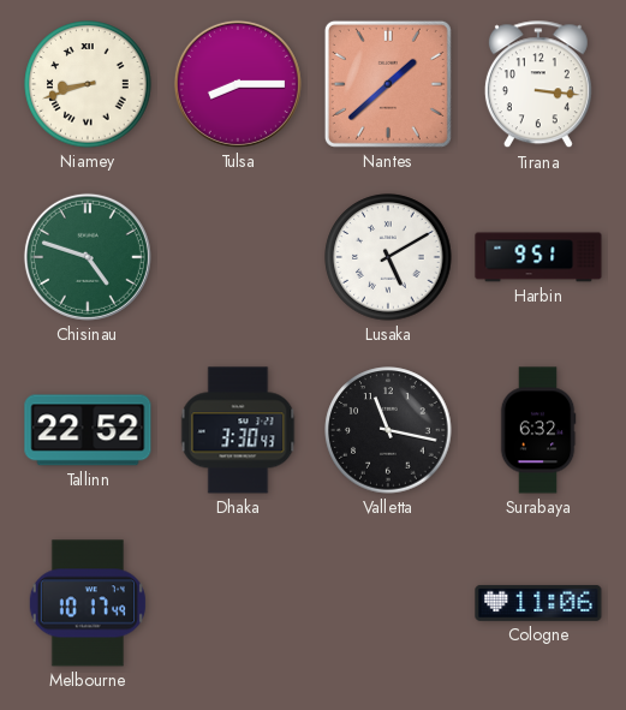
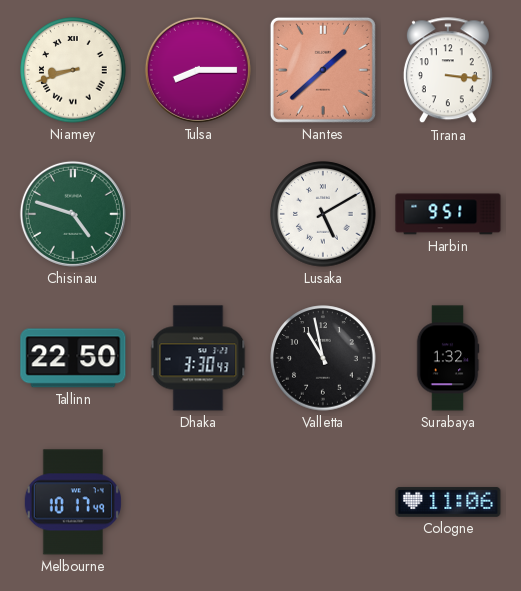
Tallinn: 22:52 -> 22:50
Valletta: 11:17 -> 10:58
Surabaya: 6:32 -> 1:32
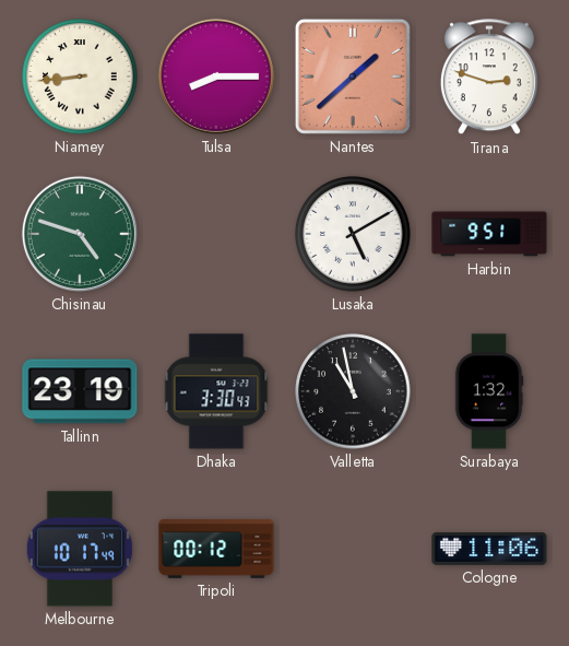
Niamey: 8:42 -> 8:44
Tirana: 3:16 -> 2:48
Tallinn: 22:50 -> 23:19
Tripoli: none -> 00:12
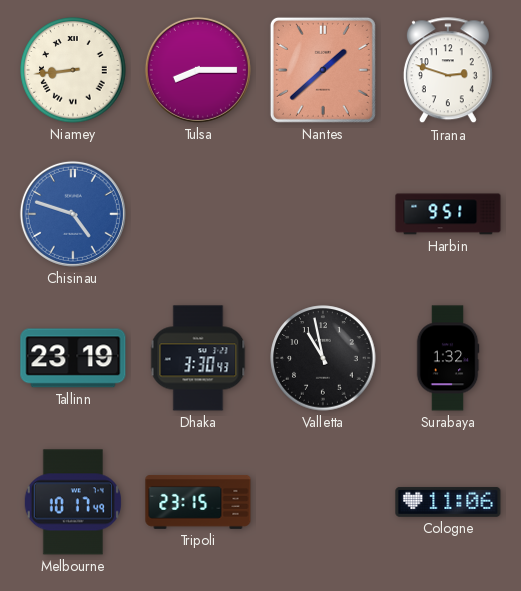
Chisinau dial: green -> blue
Lusaka: 5:10 -> none
Tripoli: 00:12 -> 23:15
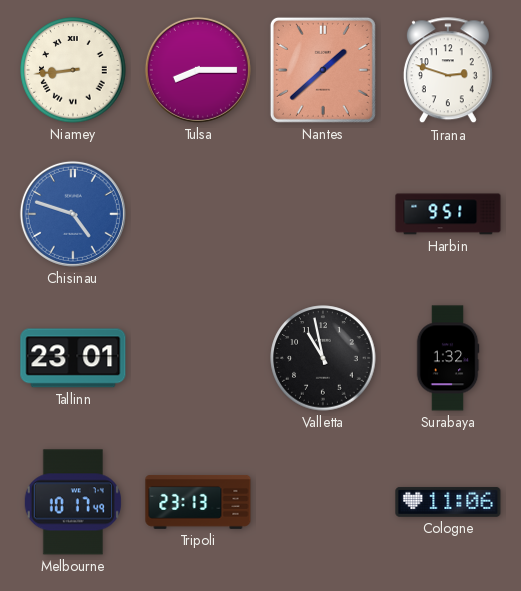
Tallinn: 23:19 -> 23:01
Dhaka: 3:30 -> none
Tripoli: 23:15 -> 23:13
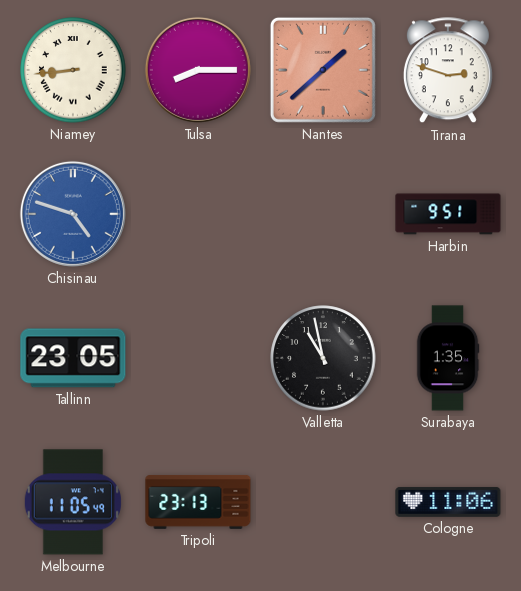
Tallinn: 23:01 -> 23:05
Surabaya: 1:32 -> 1:35
Melbourne: 10:17 -> 11:05
